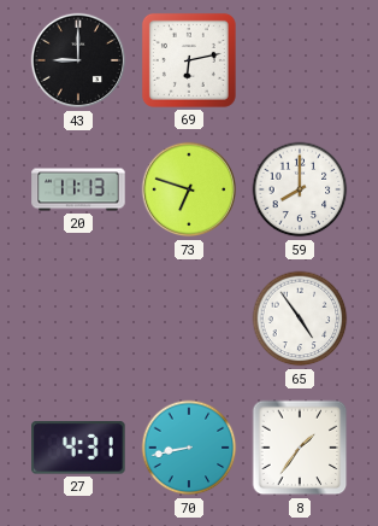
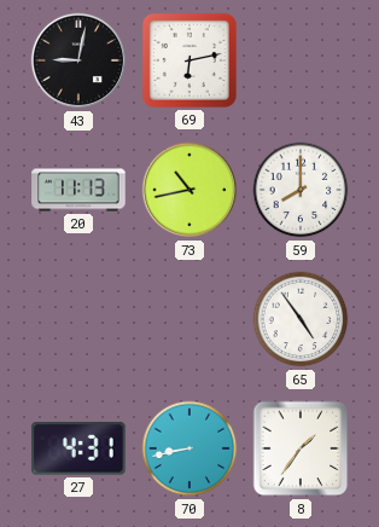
43: 9:00 -> 9:02
73: 6:48 -> 10:43
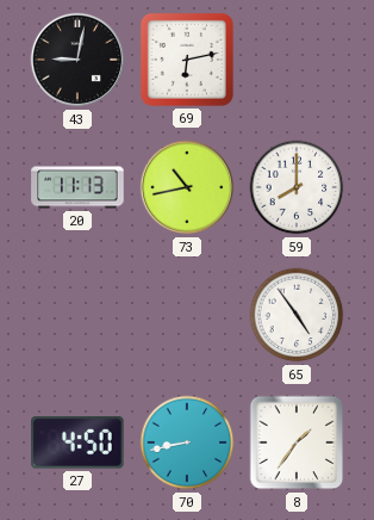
27: 4:31 -> 4:50
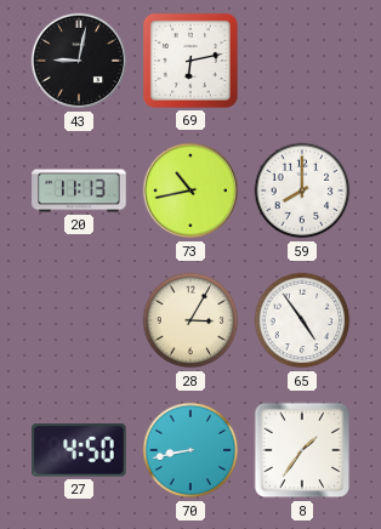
28: none -> 3:05
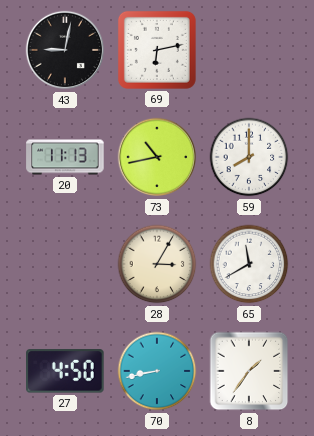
65: 4:54 -> 11:40
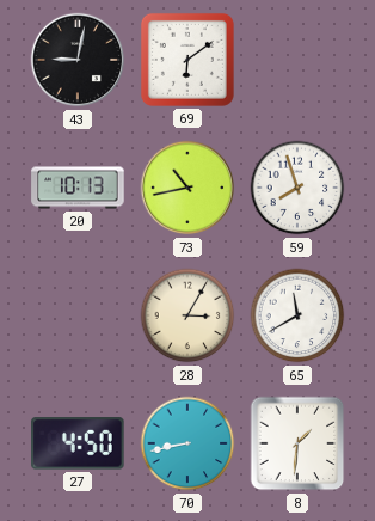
69: 6:13 -> 6:09
20: 11:13 -> 10:13
59: 8:00 -> 7:57
8: 1:36 -> 1:31
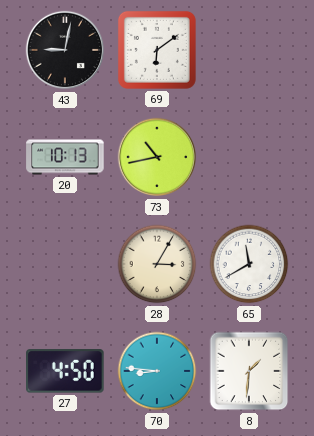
59: 7:57 -> none
70: 8:43 -> 8:46
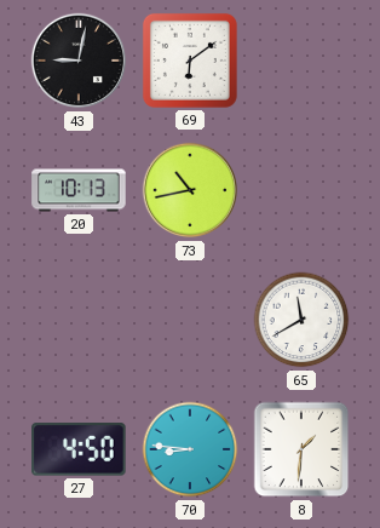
28: 3:05 -> none
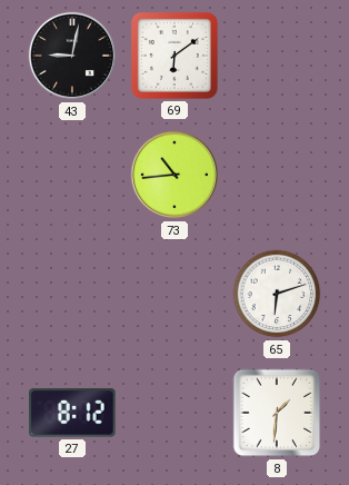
20: 10:13 -> none
73: 10:43 -> 10:44
65: 11:40 -> 6:12
27: 4:50 -> 8:12
70: 8:46 -> none
